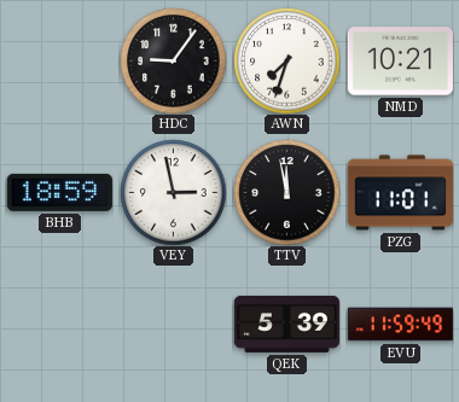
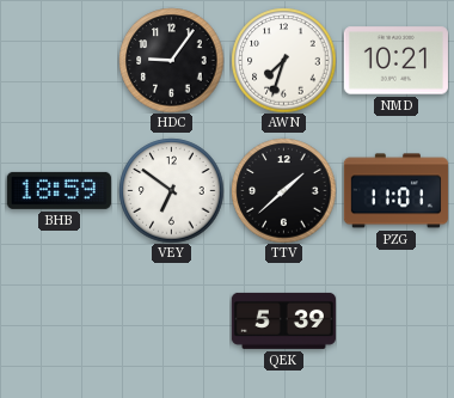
VEY: 2:58 -> 6:51
TTV: 11:58 -> 1:38
EVU: 11:59 -> none
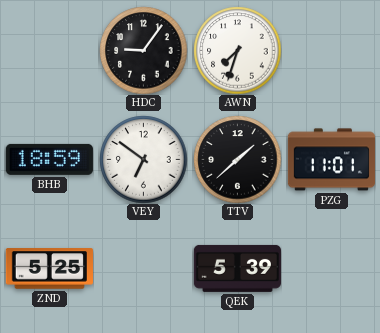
NMD: 10:21 -> none
ZND: none -> 5:25
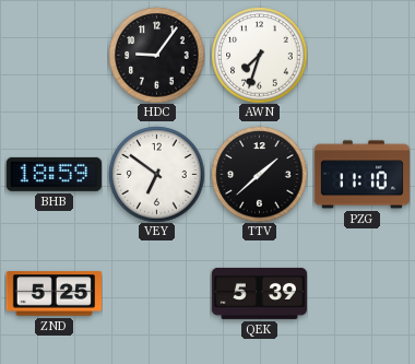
PZG: 11:01 -> 11:10
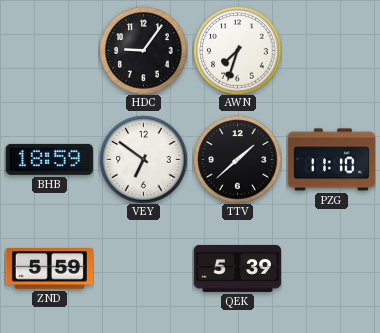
ZND: 5:25 -> 5:59
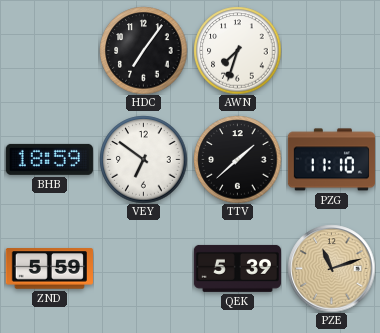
HDC: 9:06 -> 7:06
PZE: none -> 11:12
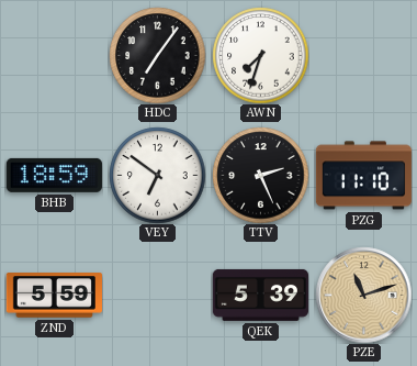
TTV: 1:38 -> 2:26
